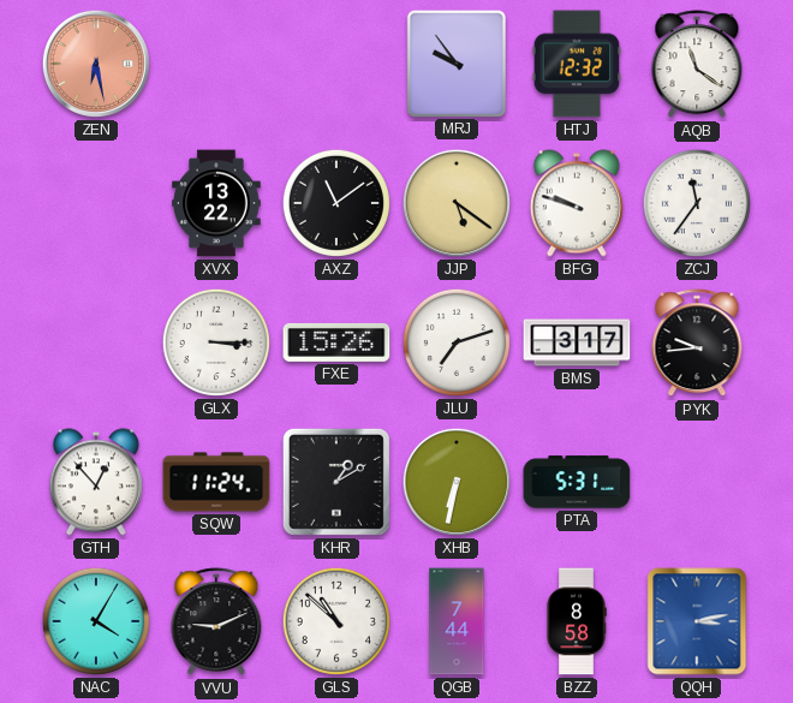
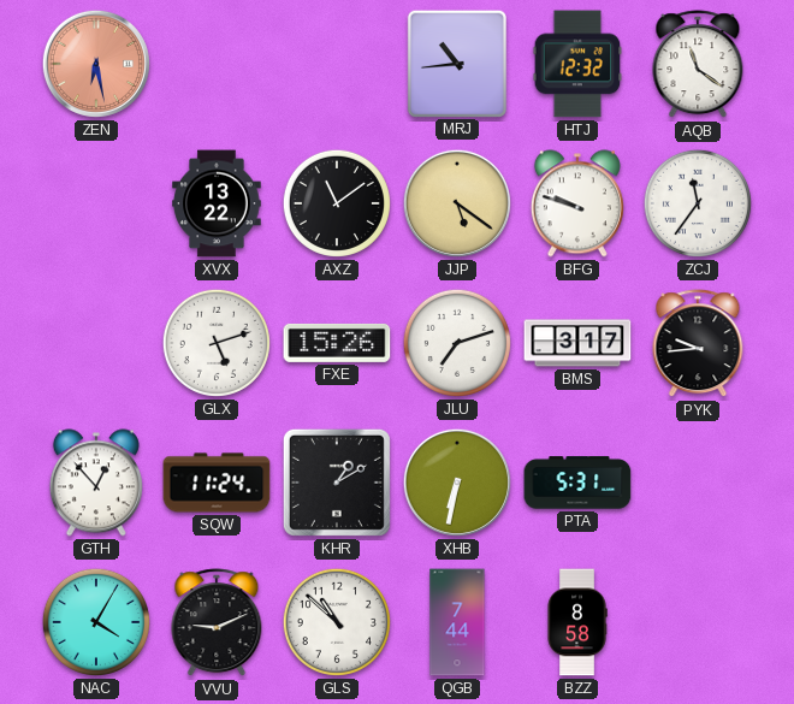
MRJ: 9:54 -> 10:44
GLX: 3:15 -> 5:12
QQH: 3:13 -> none
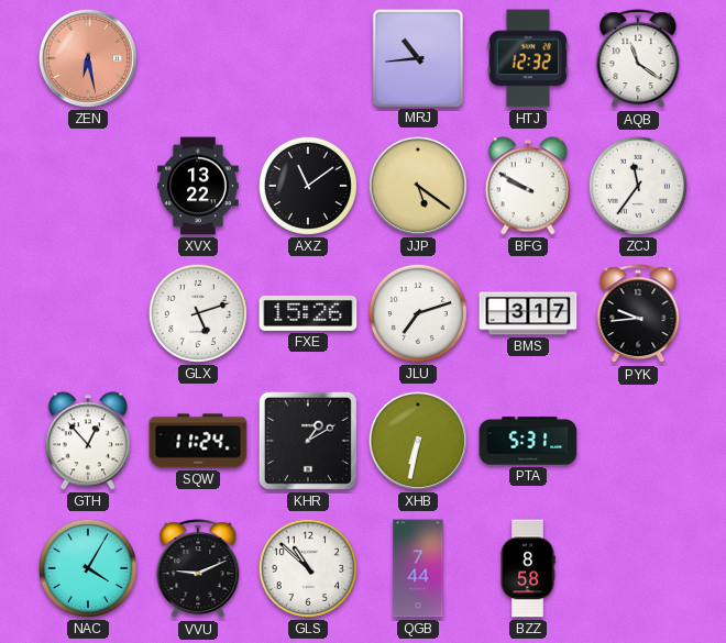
BFG: 9:48 -> 9:50
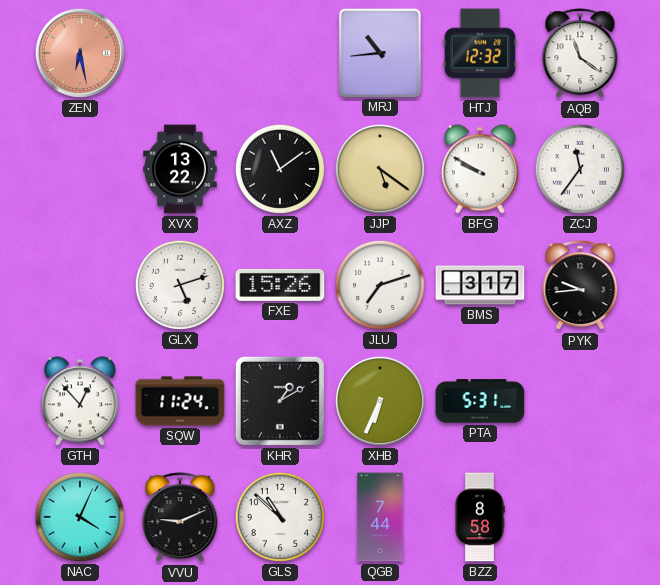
XHB: 6:32 -> 6:34
NAC: 4:05 -> 4:04
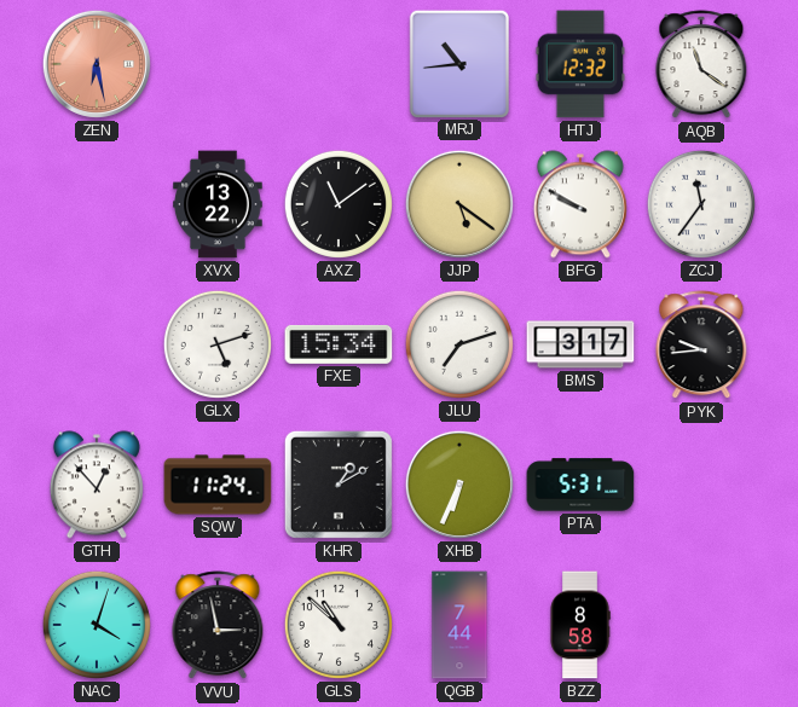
FXE: 15:26 -> 15:34
NAC: 4:04 -> 4:03
VVU: 9:11 -> 2:58
